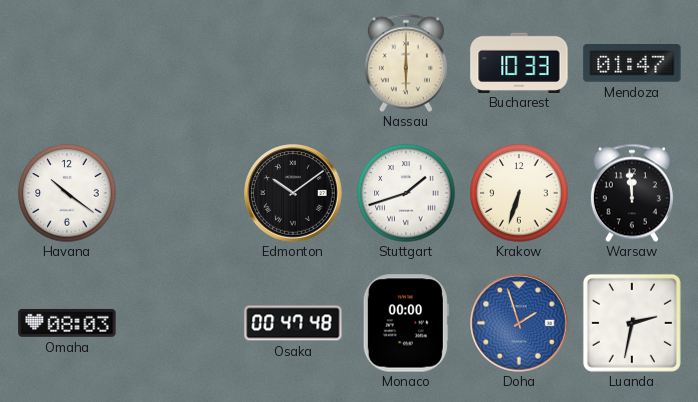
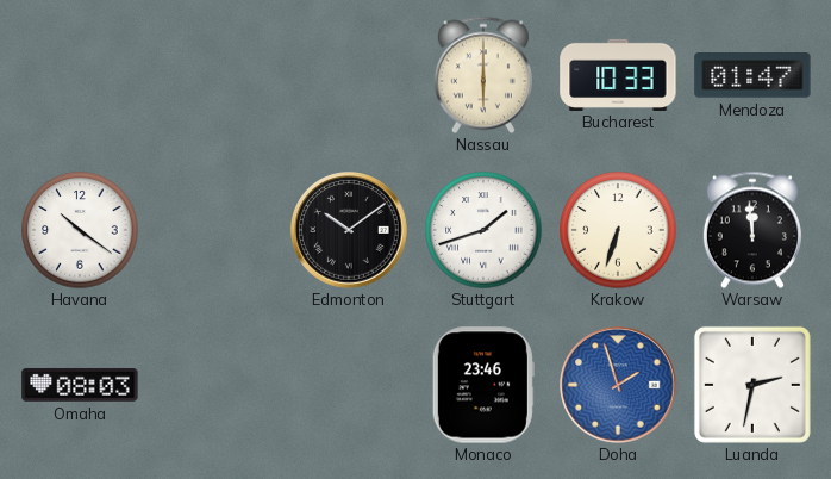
Osaka: 00:47 -> none
Monaco: 00:00 -> 23:46
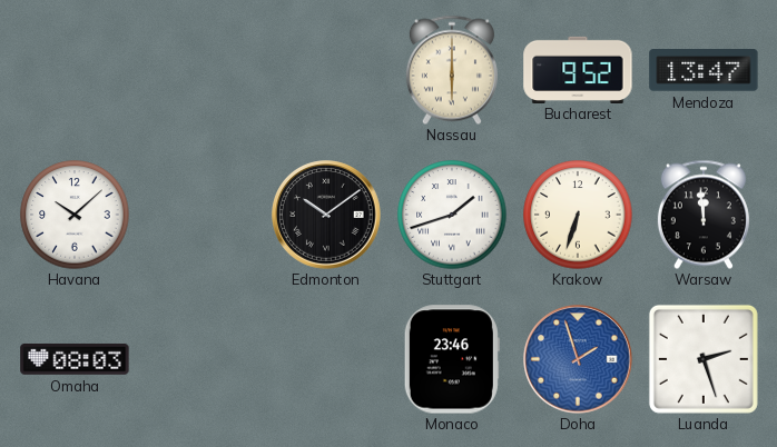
Bucharest: 10:33 -> 9:52
Mendoza: 01:47 -> 13:47
Havana: 10:21 -> 10:08
Luanda: 2:32 -> 2:27
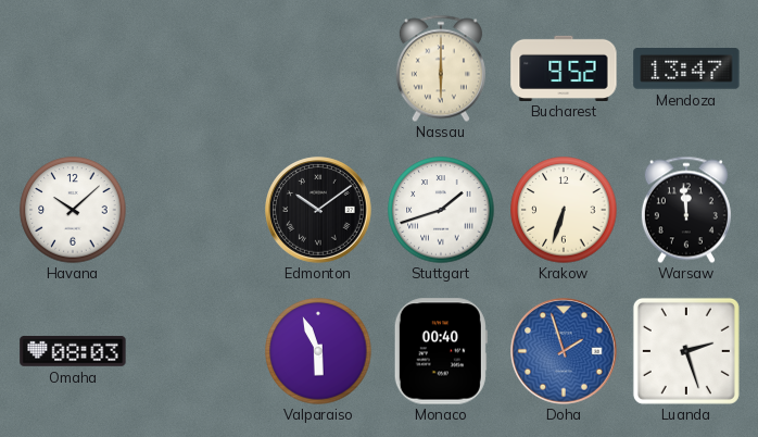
Valparaiso: none -> 5:56
Monaco: 23:46 -> 00:40
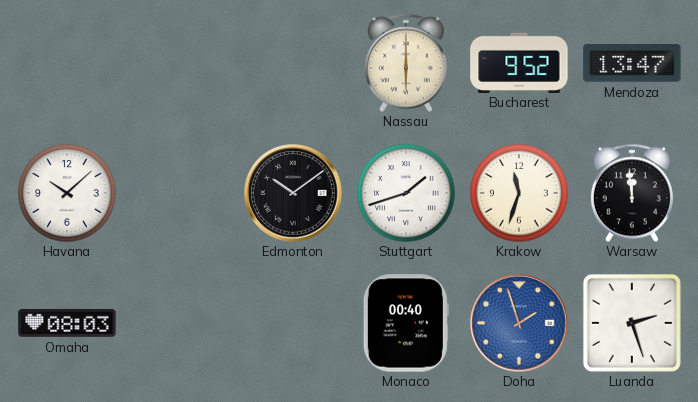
Krakow: 6:33 -> 11:33
Valparaiso: 5:56 -> none
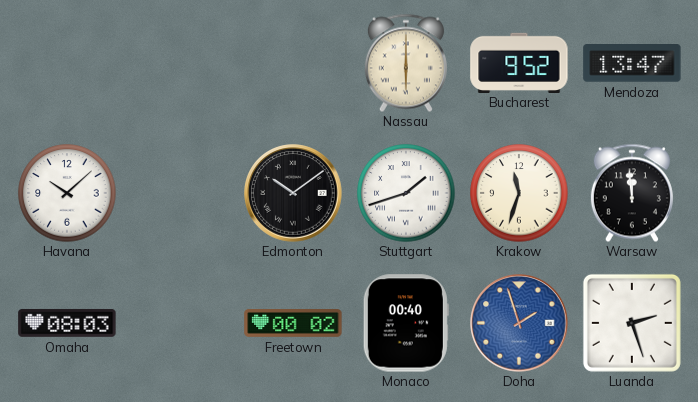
Freetown: none -> 00:02
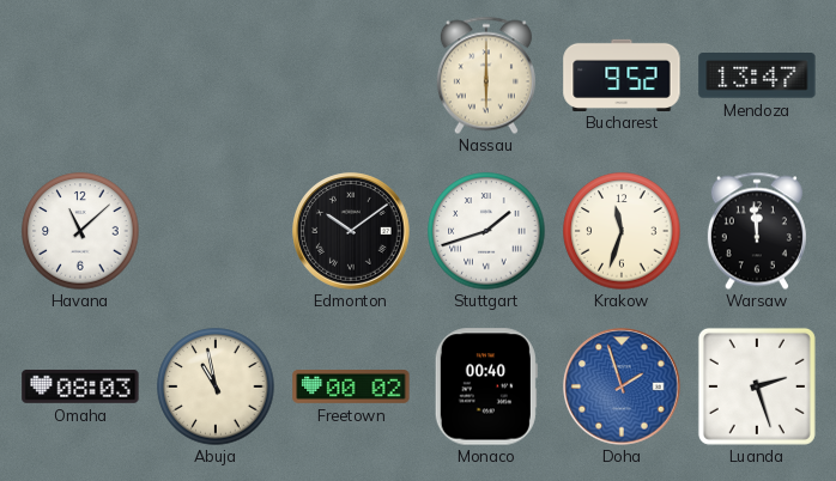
Havana: 10:08 -> 11:08
Abuja: none -> 10:58
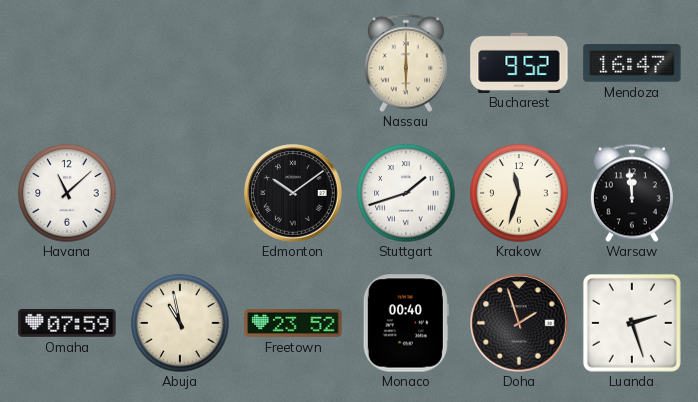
Mendoza: 13:47 -> 16:47
Omaha: 08:03 -> 07:59
Freetown: 00:02 -> 23:52
Doha dial: blue -> black
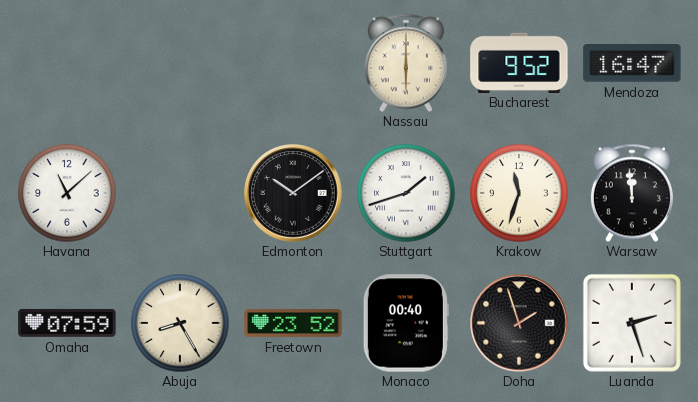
Abuja: 10:58 -> 8:25
